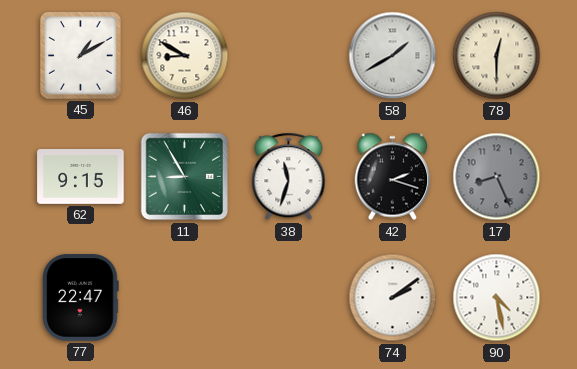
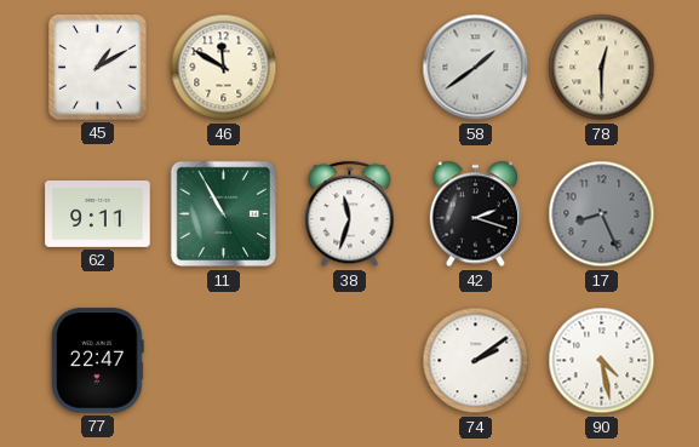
46: 8:50 -> 11:50
58: 1:40 -> 1:39
62: 9:15 -> 9:11
11: 8:55 -> 10:55
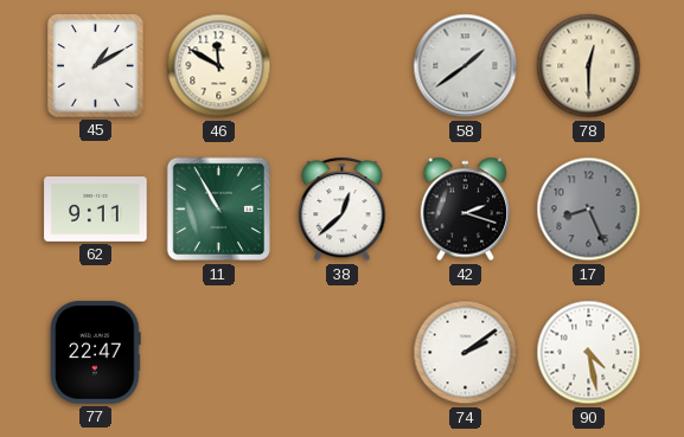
38: 11:33 -> 12:38
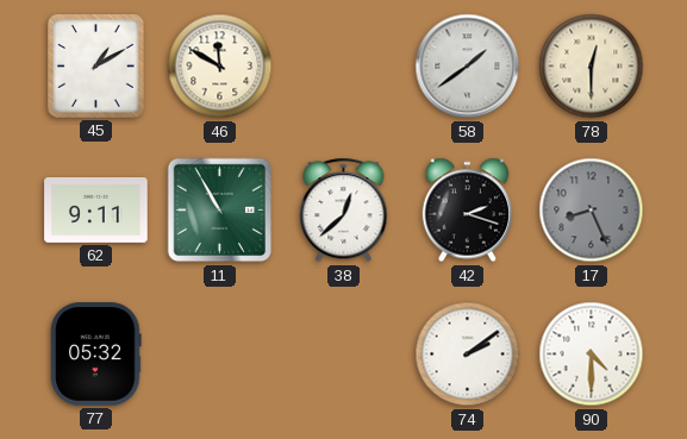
77: 22:47 -> 05:32
90: 4:28 -> 4:30
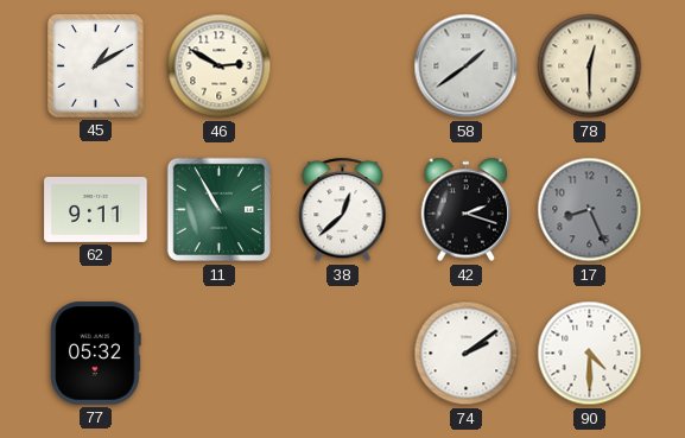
46: 11:50 -> 2:50
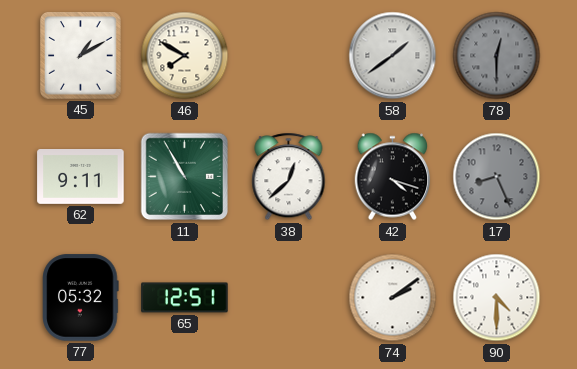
46: 2:50 -> 7:50
78 dial: cream -> grey
42: 2:18 -> 4:18
65: none -> 12:51
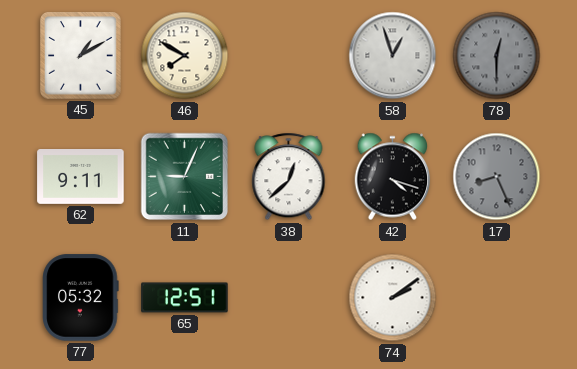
58: 1:39 -> 12:57
11: 10:55 -> 9:04
90: 4:30 -> none
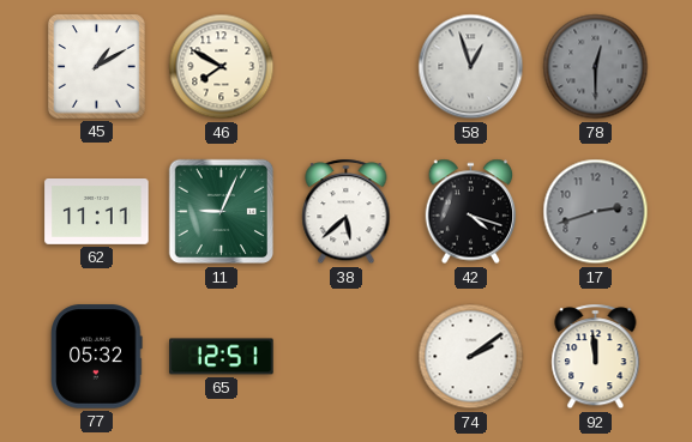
62: 9:11 -> 11:11
38: 12:38 -> 5:38
17: 8:26 -> 2:42
92: none -> 11:59
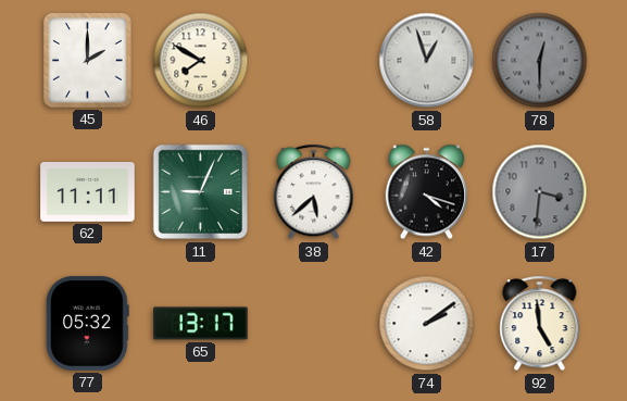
45: 1:10 -> 2:00
17: 2:42 -> 3:31
65: 12:51 -> 13:17
92: 11:59 -> 4:59
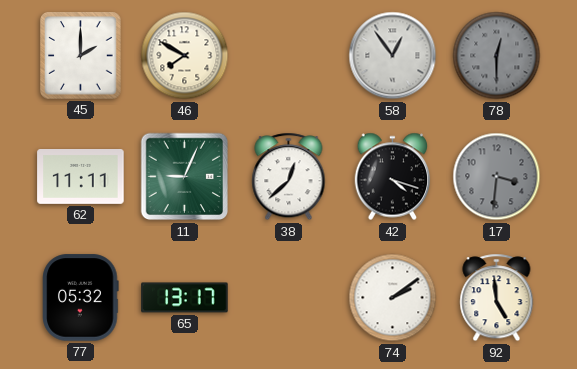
58: 12:57 -> 12:54
38: 5:38 -> 12:38
